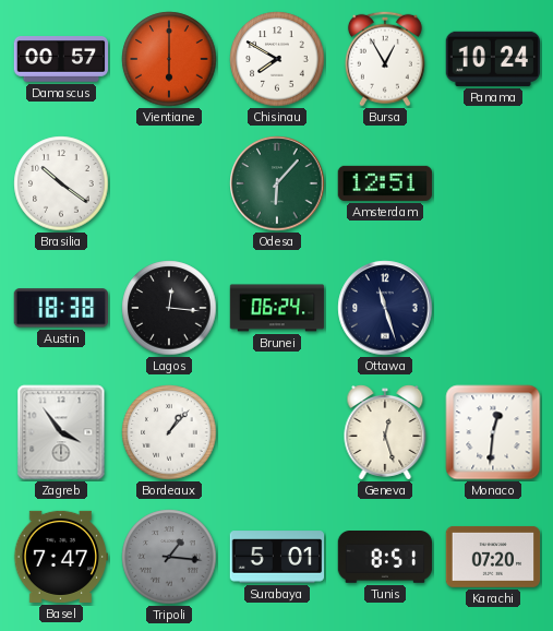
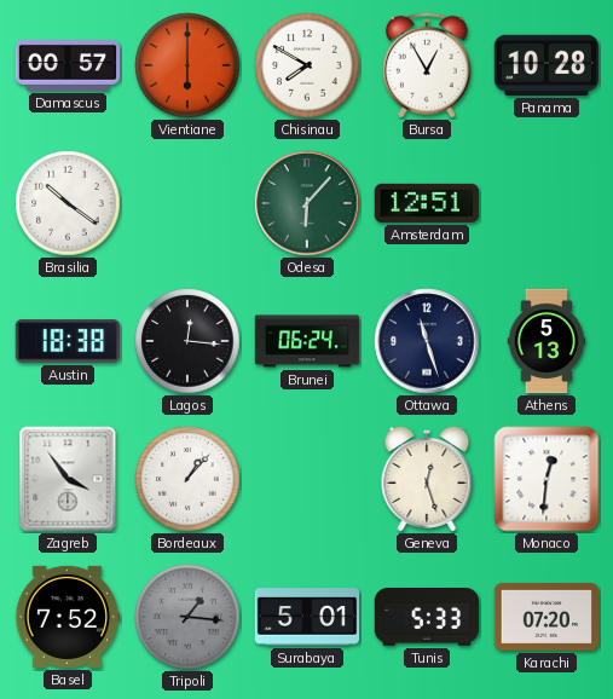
Panama: 10:24 -> 10:28
Athens: none -> 5:13
Basel: 7:47 -> 7:52
Tunis: 8:51 -> 5:33
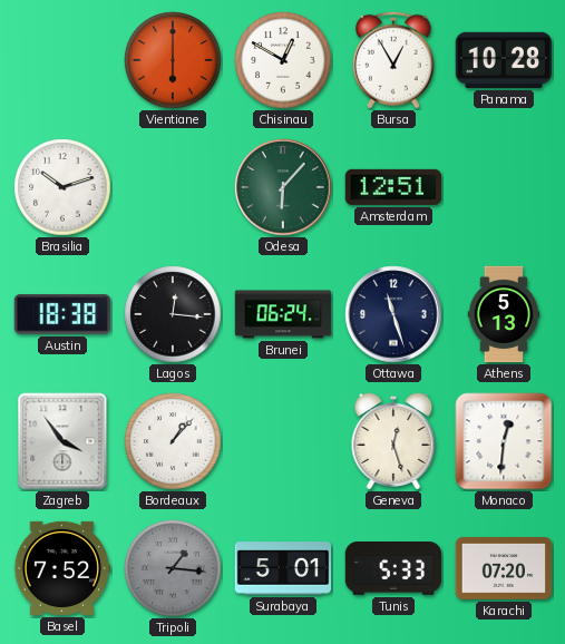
Damascus: 00:57 -> none
Chisinau: 7:50 -> 12:50
Brasilia: 10:21 -> 10:12
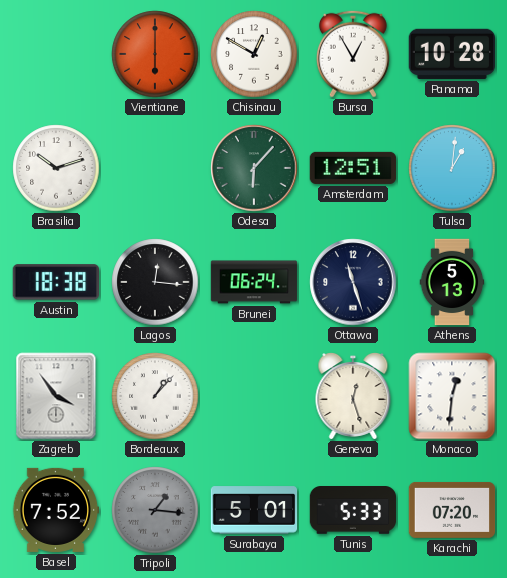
Tulsa: none -> 1:01
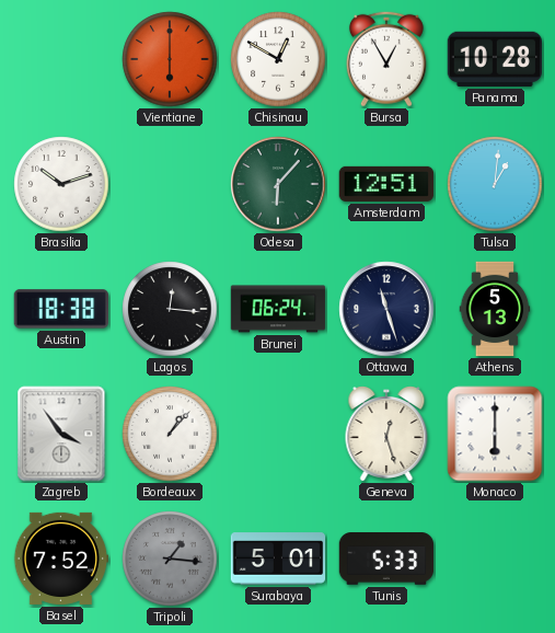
Monaco: 12:31 -> 6:00
Karachi: 07:20 -> none
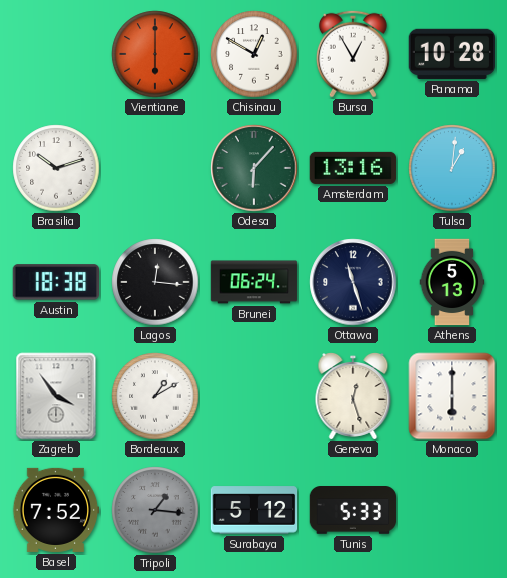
Amsterdam: 12:51 -> 13:16
Bordeaux: 1:07 -> 1:10
Surabaya: 5:01 -> 5:12
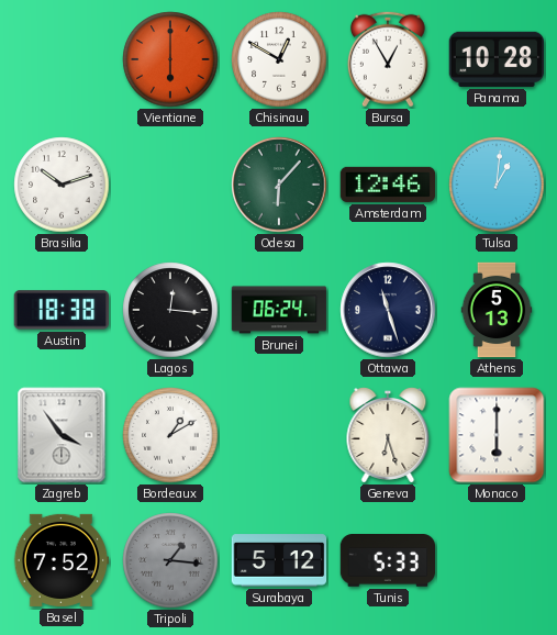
Amsterdam: 13:16 -> 12:46
Geneva: 12:27 -> 6:27
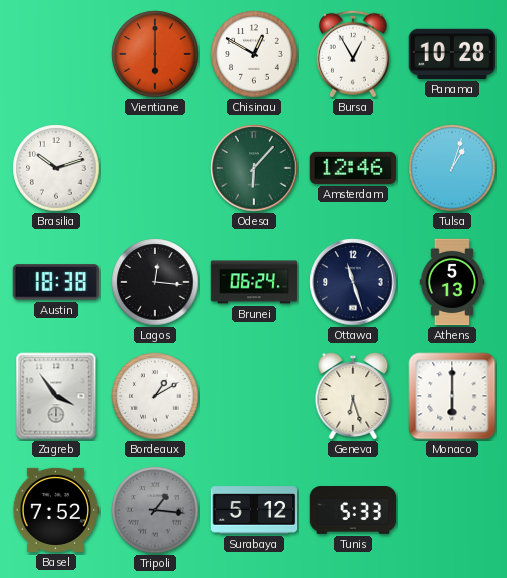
Tulsa: 1:01 -> 1:03
